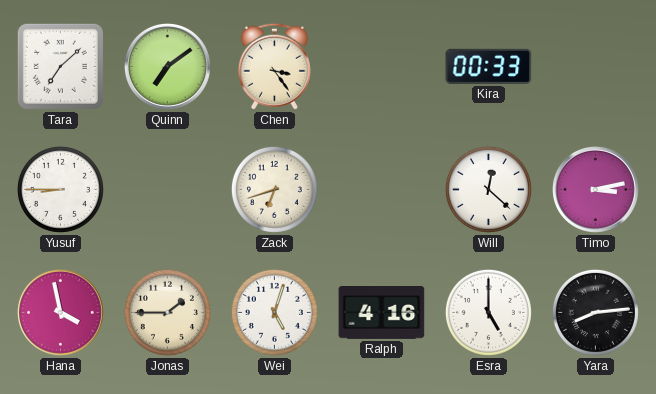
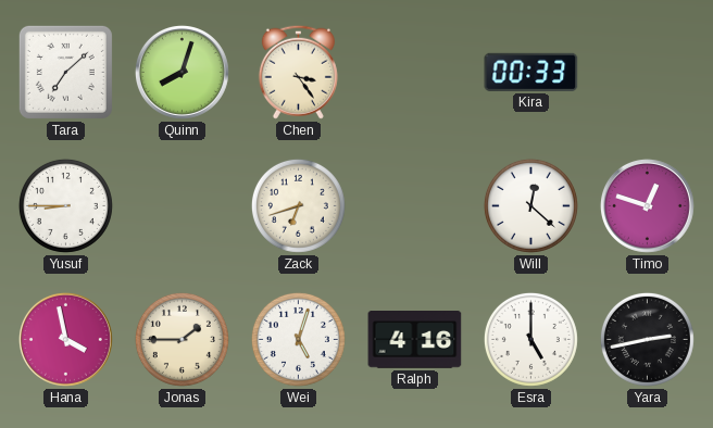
Quinn: 7:09 -> 8:03
Timo: 3:13 -> 12:48
Yara: 8:14 -> 2:43
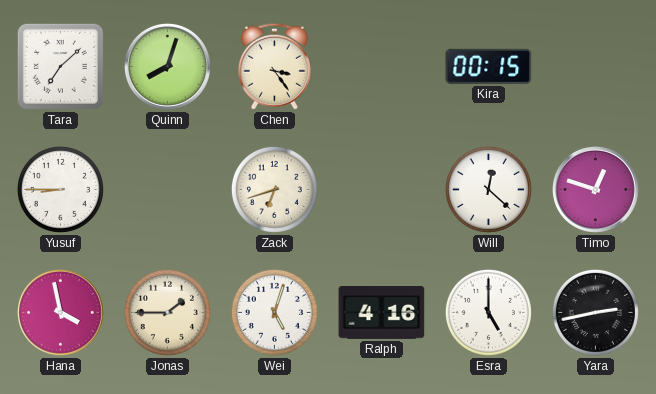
Kira: 00:33 -> 00:15
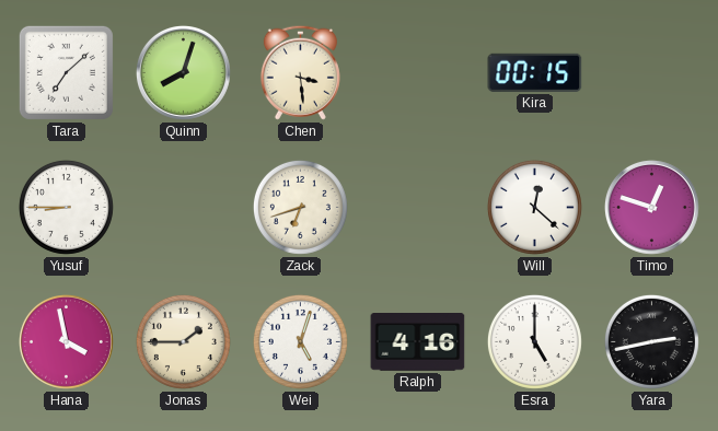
Chen: 3:24 -> 3:29
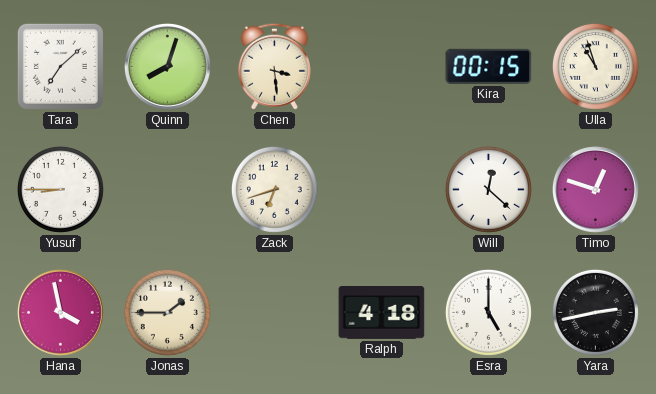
Ulla: none -> 10:57
Wei: 5:03 -> none
Ralph: 4:16 -> 4:18
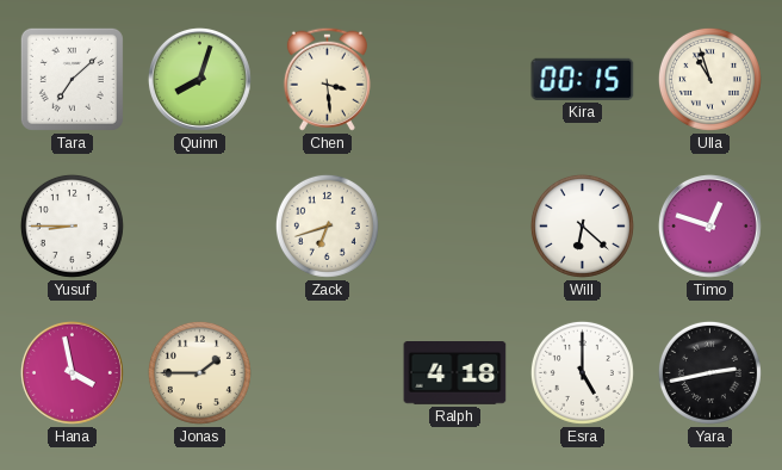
Will: 12:22 -> 6:22
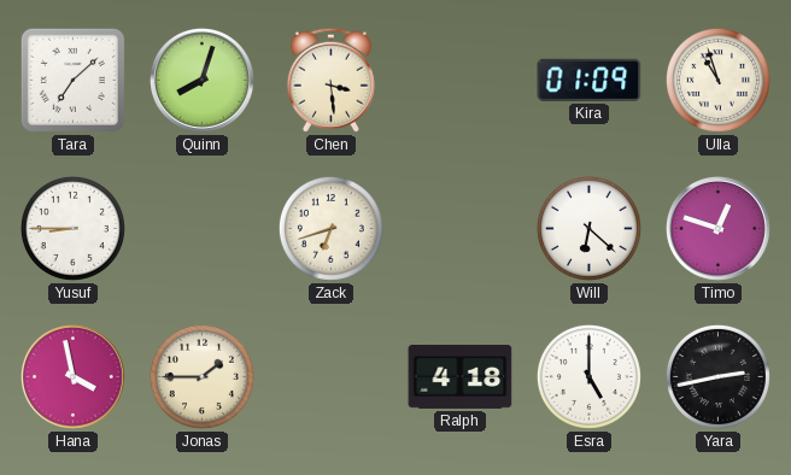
Kira: 00:15 -> 01:09
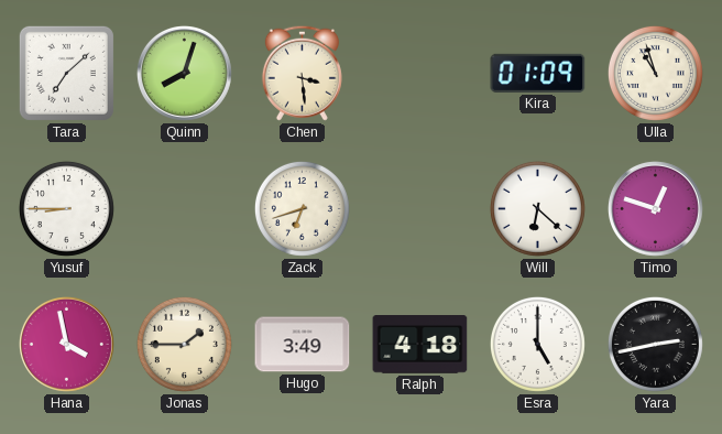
Hugo: none -> 3:49
